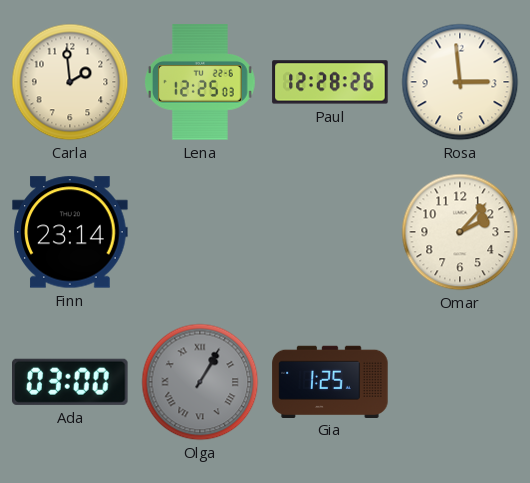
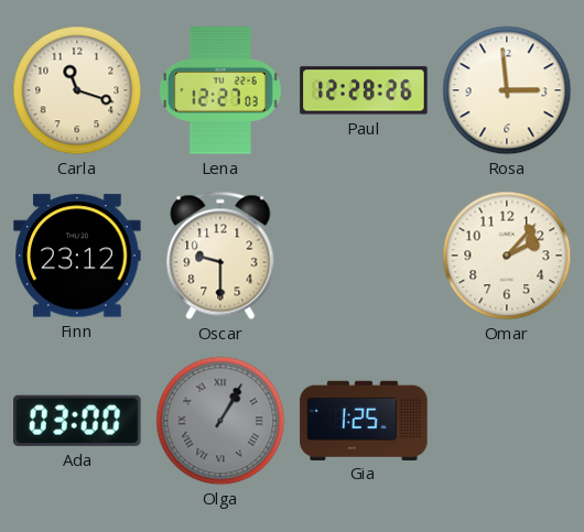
Carla: 1:59 -> 11:18
Lena: 12:25 -> 12:27
Finn: 23:14 -> 23:12
Oscar: none -> 9:30
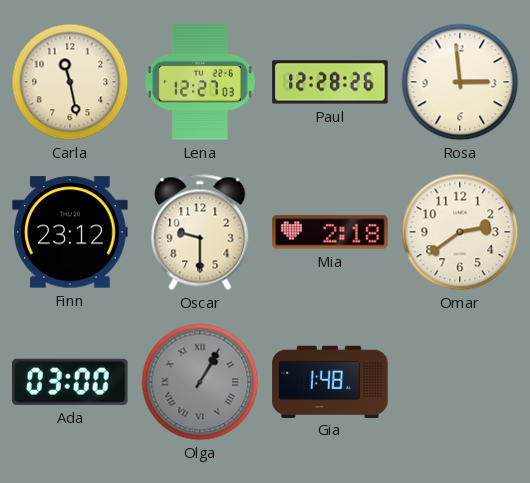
Carla: 11:18 -> 11:28
Mia: none -> 2:18
Omar: 2:07 -> 2:39
Gia: 1:25 -> 1:48
